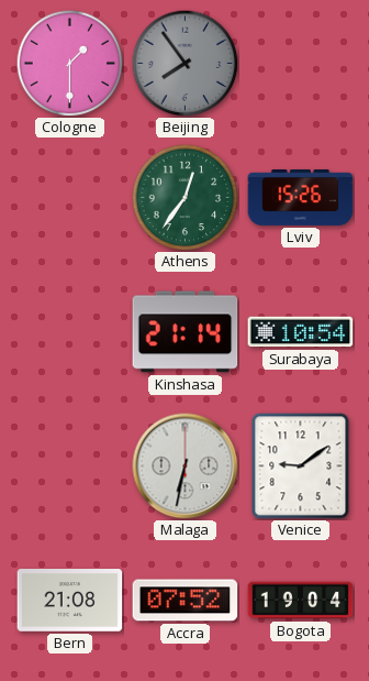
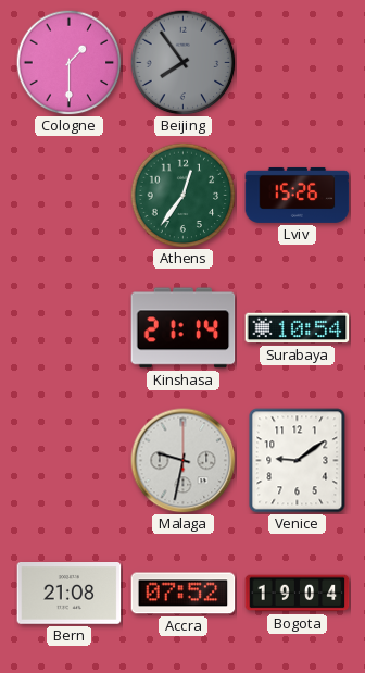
Malaga: 6:32 -> 9:32
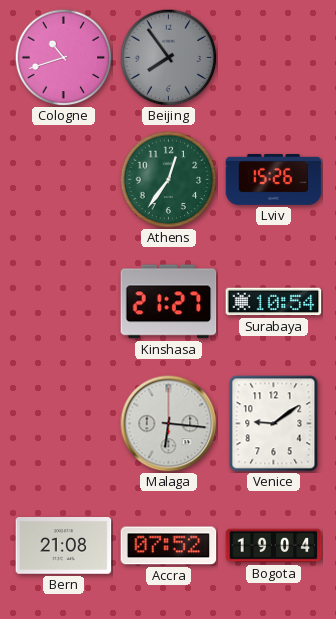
Cologne: 1:30 -> 10:42
Kinshasa: 21:14 -> 21:27
Malaga: 9:32 -> 6:16
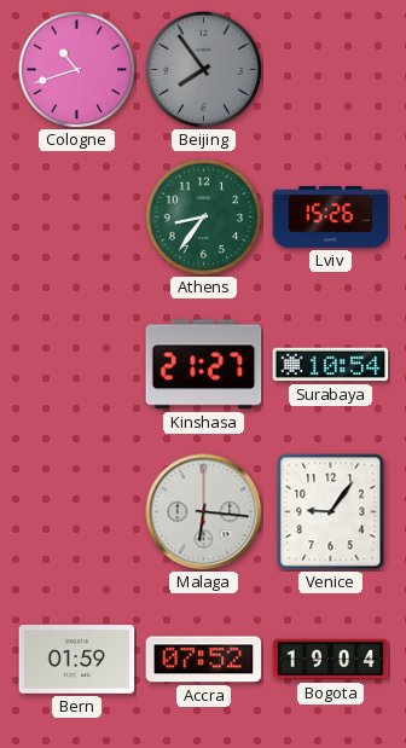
Athens: 12:36 -> 8:36
Venice: 9:09 -> 9:06
Bern: 21:08 -> 01:59
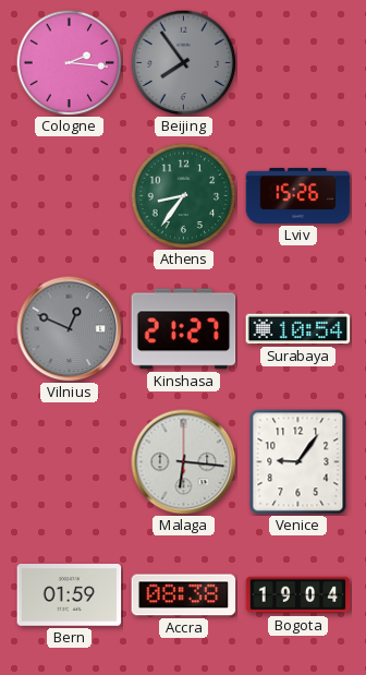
Cologne: 10:42 -> 2:16
Vilnius: none -> 12:49
Accra: 07:52 -> 08:38
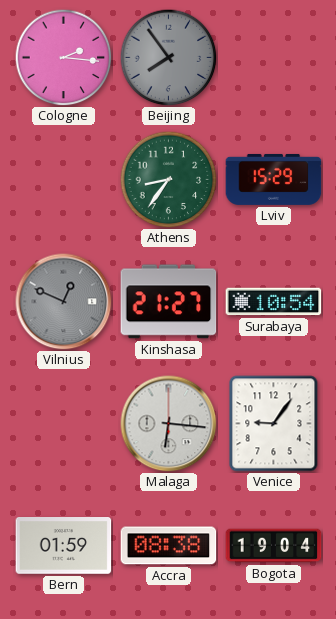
Lviv: 15:26 -> 15:29
